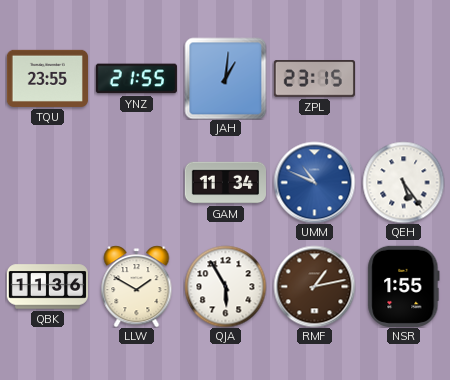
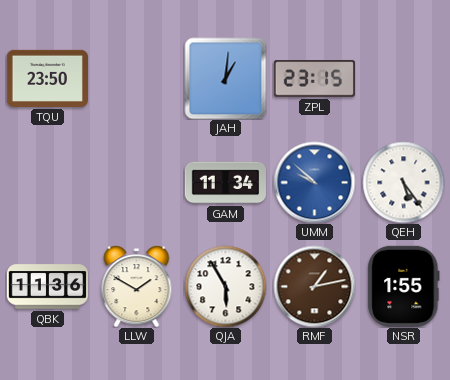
TQU: 23:55 -> 23:50
YNZ: 21:55 -> none
UMM: 10:49 -> 9:52
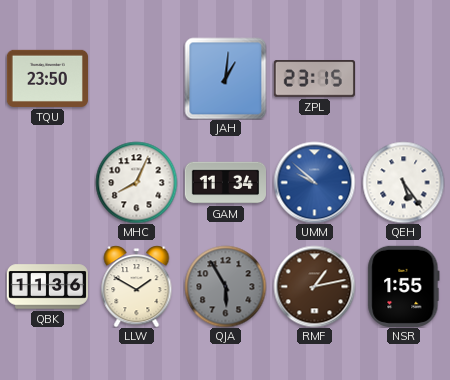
MHC: none -> 8:04
QJA dial: white -> grey
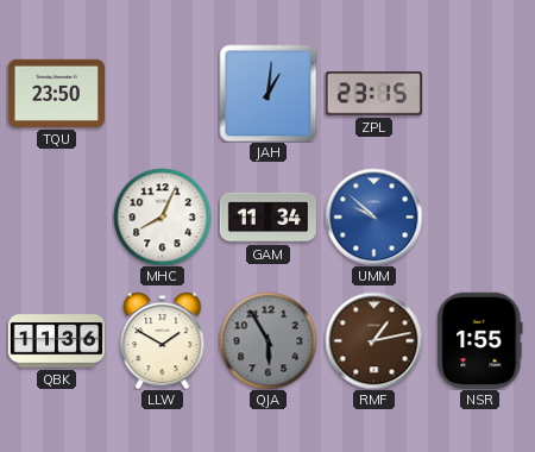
QEH: 5:24 -> none
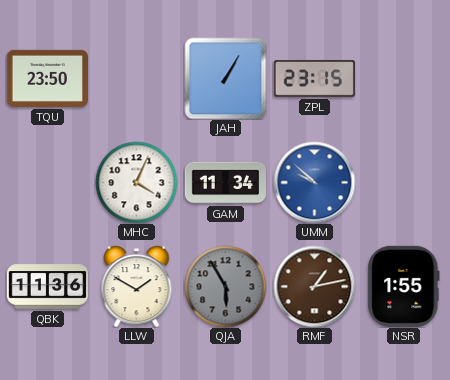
JAH: 1:01 -> 1:05
MHC: 8:04 -> 4:04
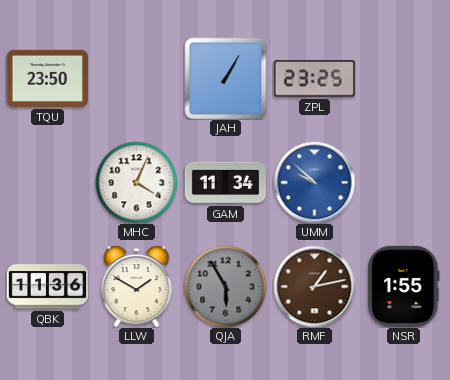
ZPL: 23:15 -> 23:25
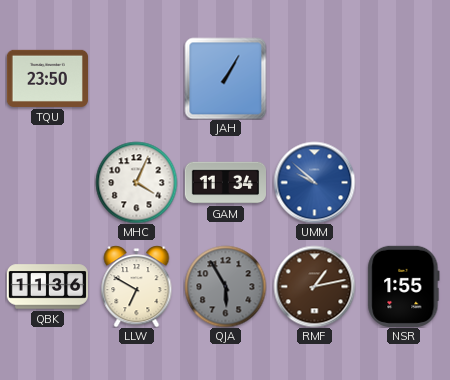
ZPL: 23:25 -> none
LLW: 1:50 -> 6:50
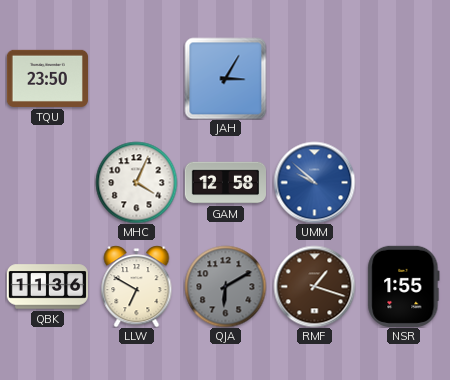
JAH: 1:05 -> 3:05
GAM: 11:34 -> 12:58
QJA: 5:55 -> 6:10
RMF: 1:13 -> 1:18
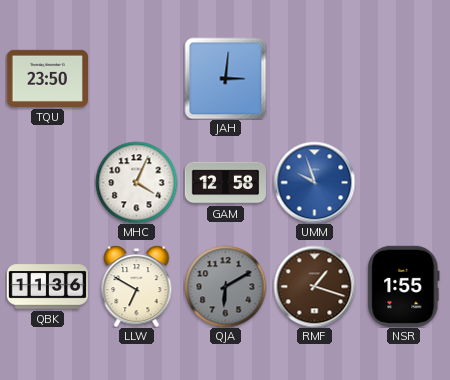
JAH: 3:05 -> 3:01
UMM: 9:52 -> 9:57
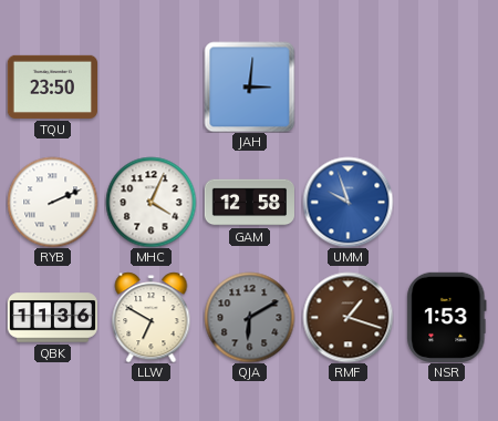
RYB: none -> 2:11
NSR: 1:55 -> 1:53
